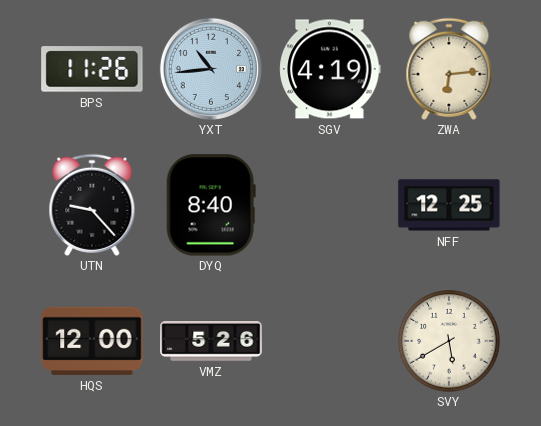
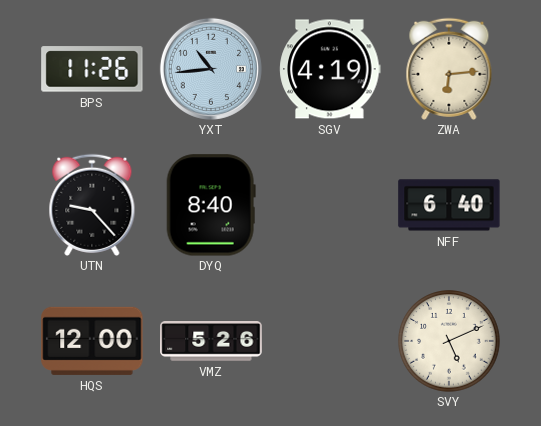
NFF: 12:25 -> 6:40
SVY: 5:40 -> 5:11
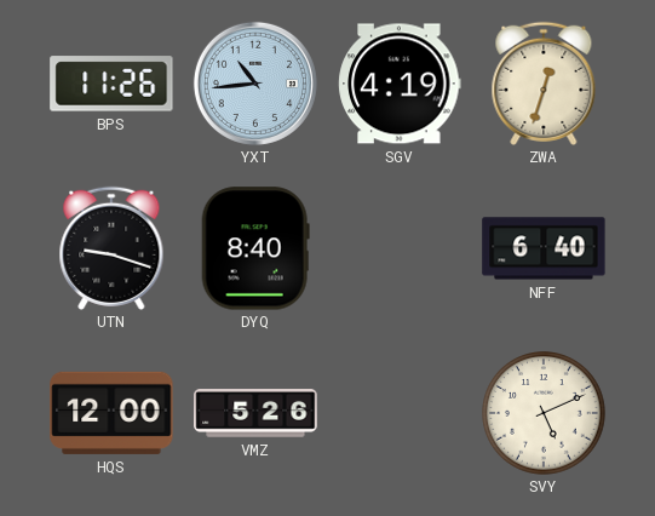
ZWA: 6:14 -> 12:33
UTN: 9:23 -> 9:18
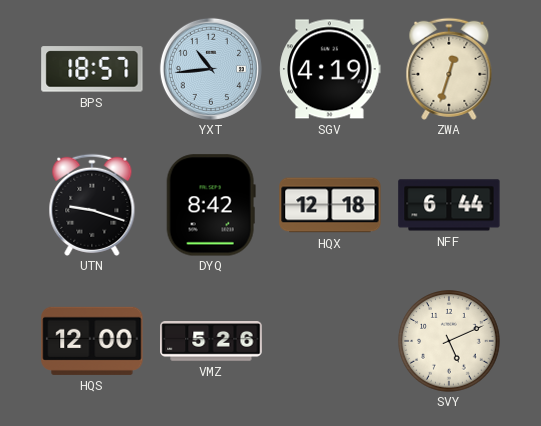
BPS: 11:26 -> 18:57
DYQ: 8:40 -> 8:42
HQX: none -> 12:18
NFF: 6:40 -> 6:44
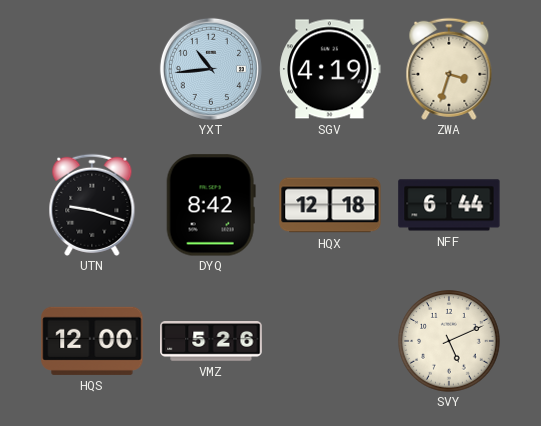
BPS: 18:57 -> none
ZWA: 12:33 -> 3:33
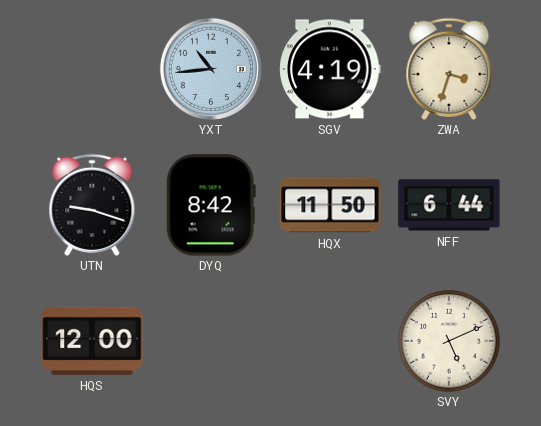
HQX: 12:18 -> 11:50
VMZ: 5:26 -> none
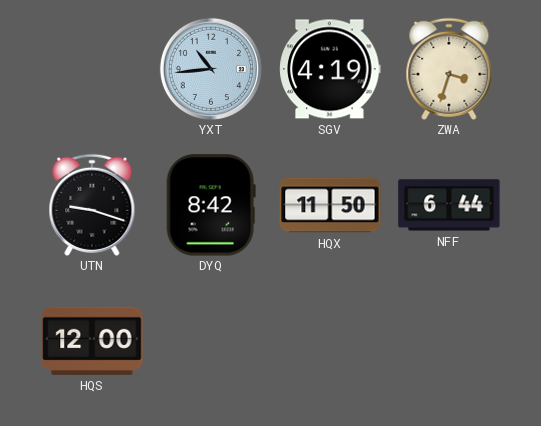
SVY: 5:11 -> none
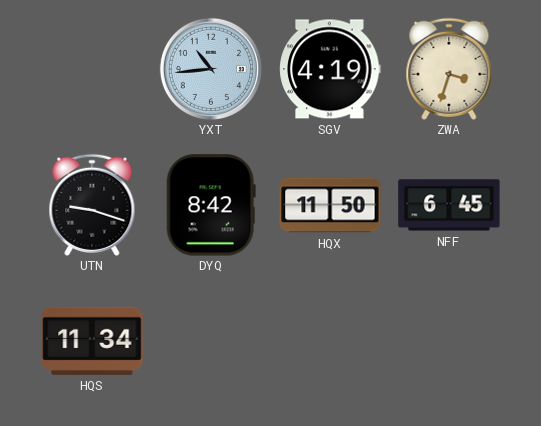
NFF: 6:44 -> 6:45
HQS: 12:00 -> 11:34
